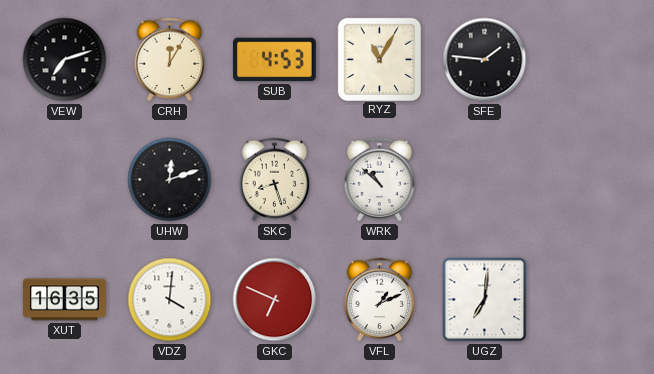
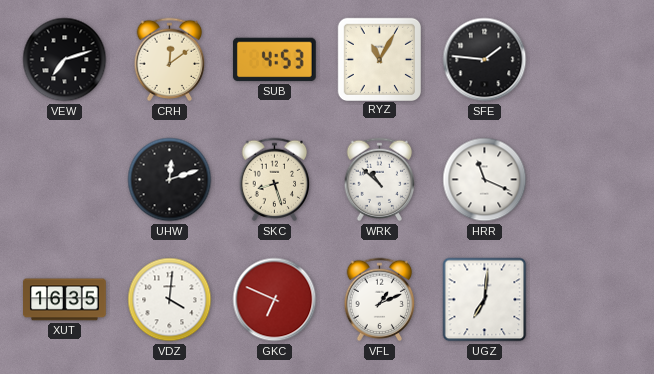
CRH: 12:05 -> 12:09
HRR: none -> 11:19
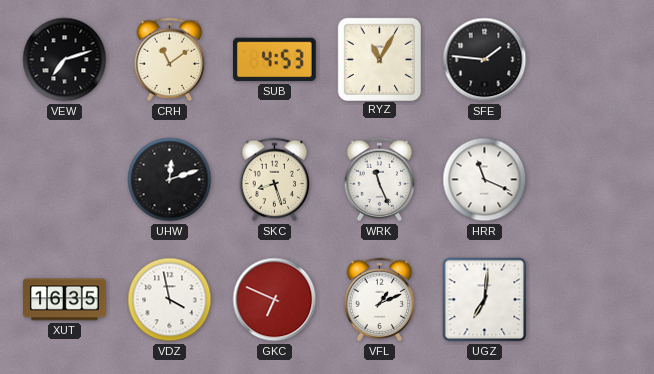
CRH: 12:09 -> 11:09
WRK: 10:52 -> 11:26
VDZ: 4:01 -> 3:58
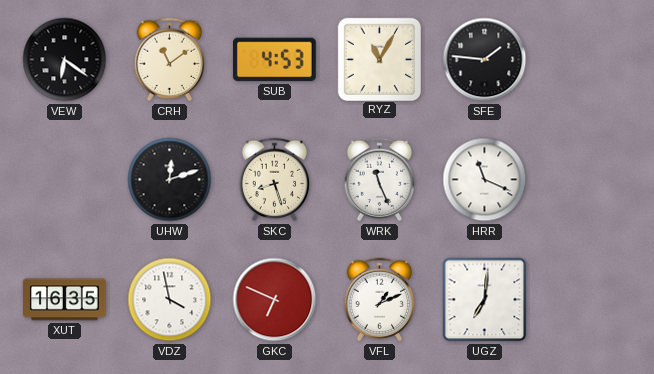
VEW: 7:12 -> 6:21
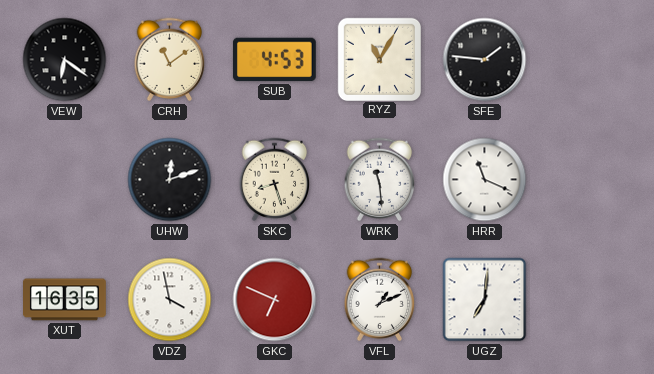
WRK: 11:26 -> 11:29
